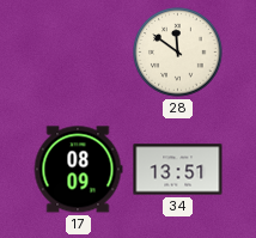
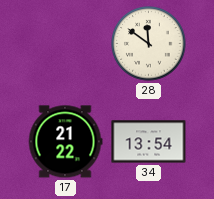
17: 08:09 -> 21:22
34: 13:51 -> 13:54
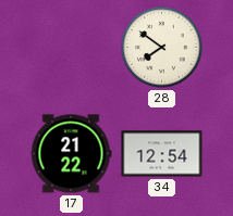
28: 11:51 -> 7:51
34: 13:54 -> 12:54
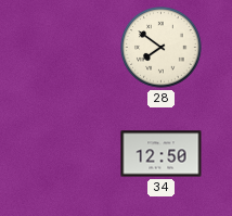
17: 21:22 -> none
34: 12:54 -> 12:50
